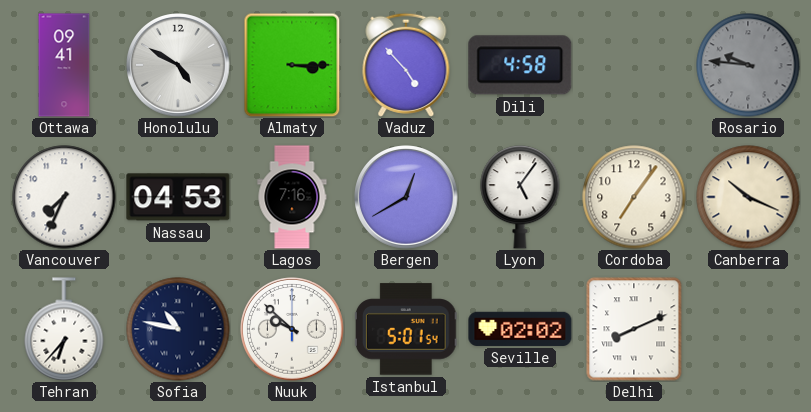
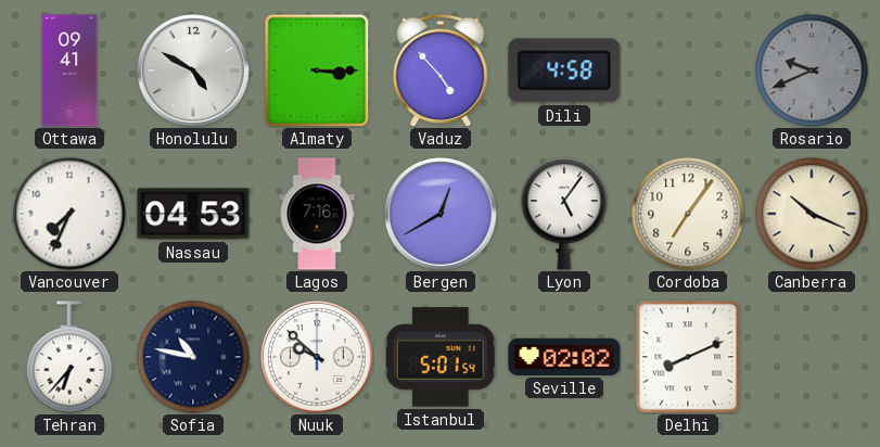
Rosario: 9:46 -> 9:41
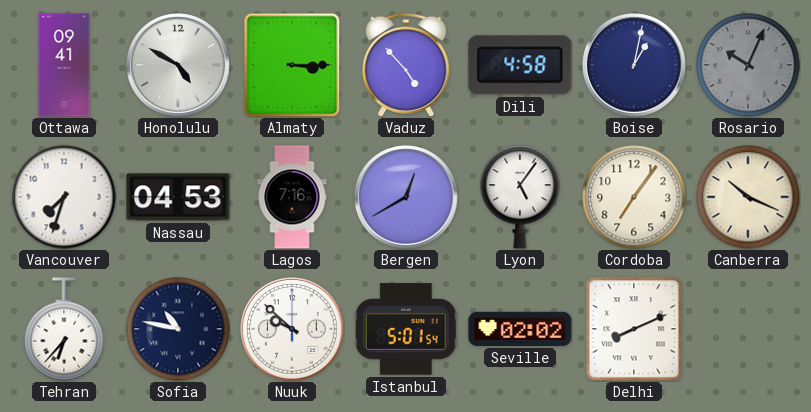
Boise: none -> 1:02
Rosario: 9:41 -> 10:04
Vancouver: 7:34 -> 7:33
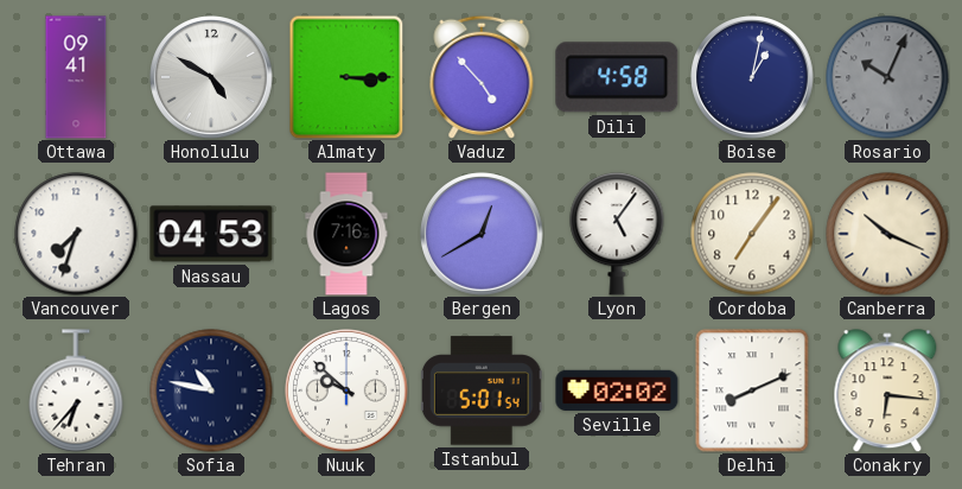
Conakry: none -> 6:16
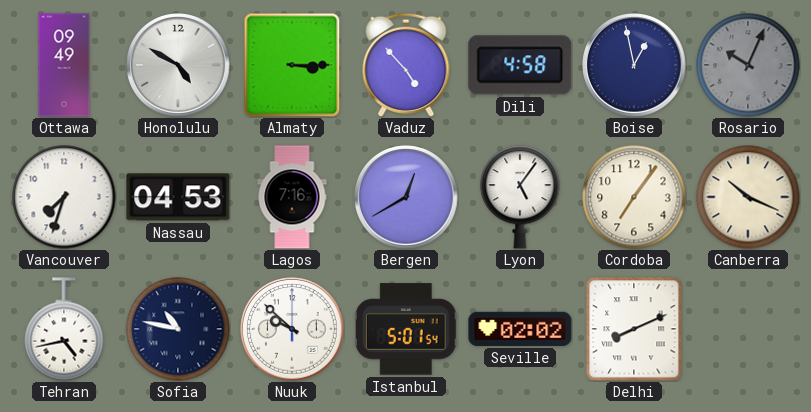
Ottawa: 09:41 -> 09:49
Boise: 1:02 -> 12:58
Tehran: 6:37 -> 4:43
Conakry: 6:16 -> none
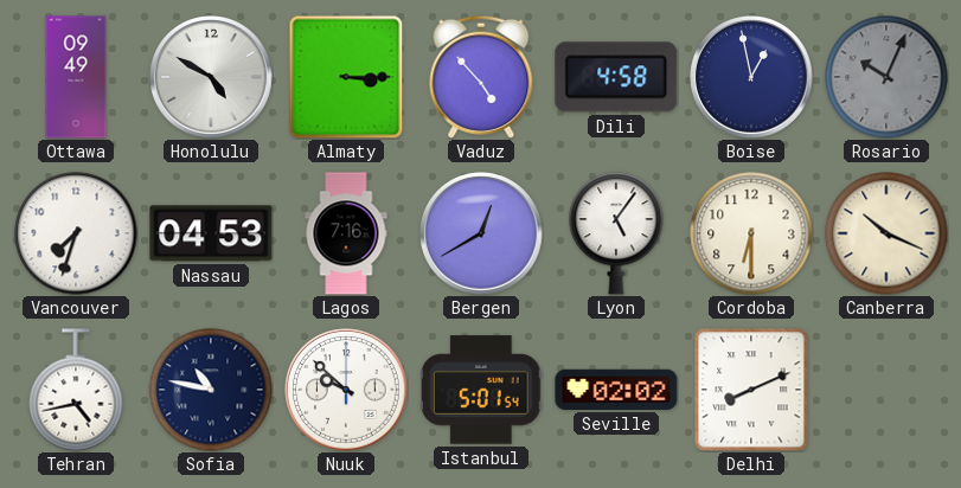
Cordoba: 7:06 -> 6:30
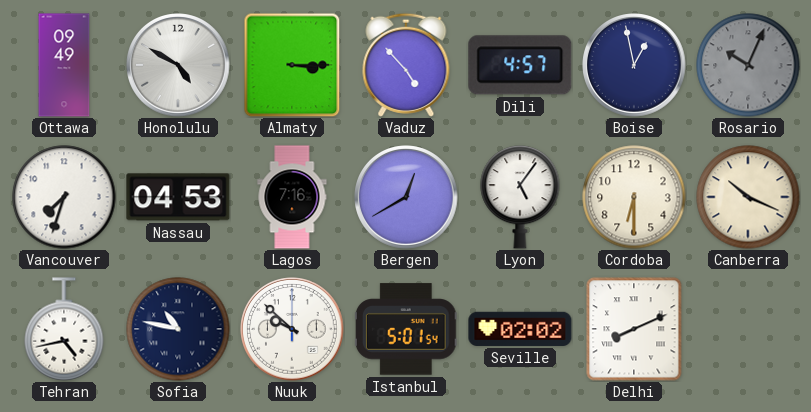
Dili: 4:58 -> 4:57
